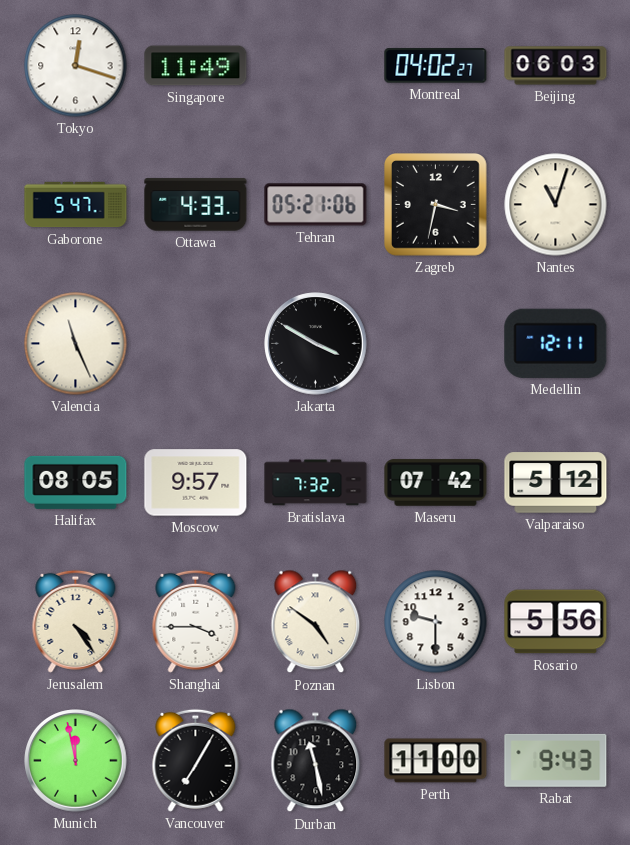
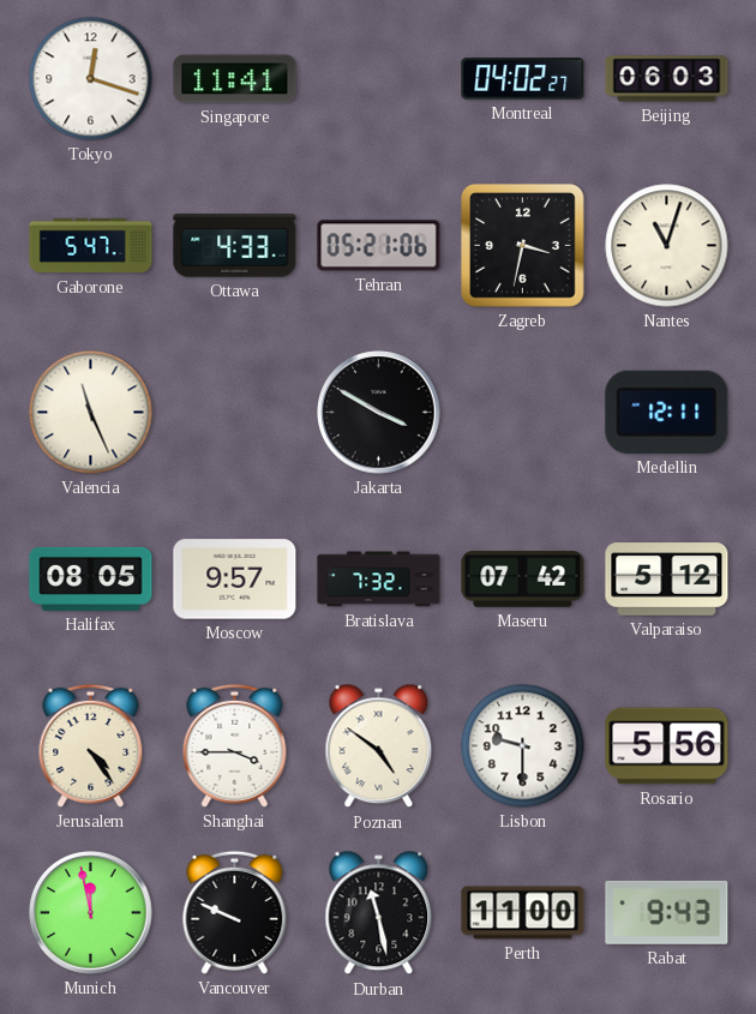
Singapore: 11:49 -> 11:41
Vancouver: 7:05 -> 9:49
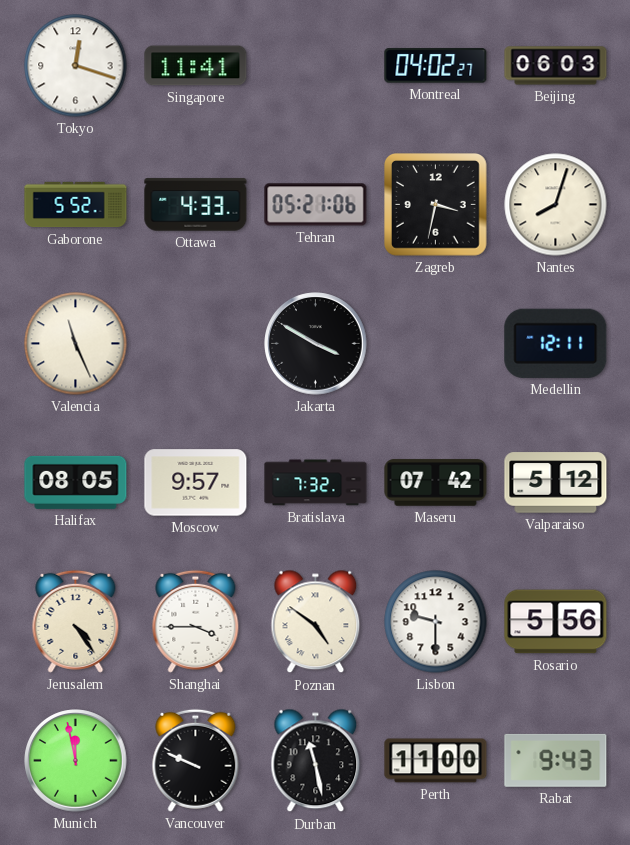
Gaborone: 5:47 -> 5:52
Nantes: 11:03 -> 8:03
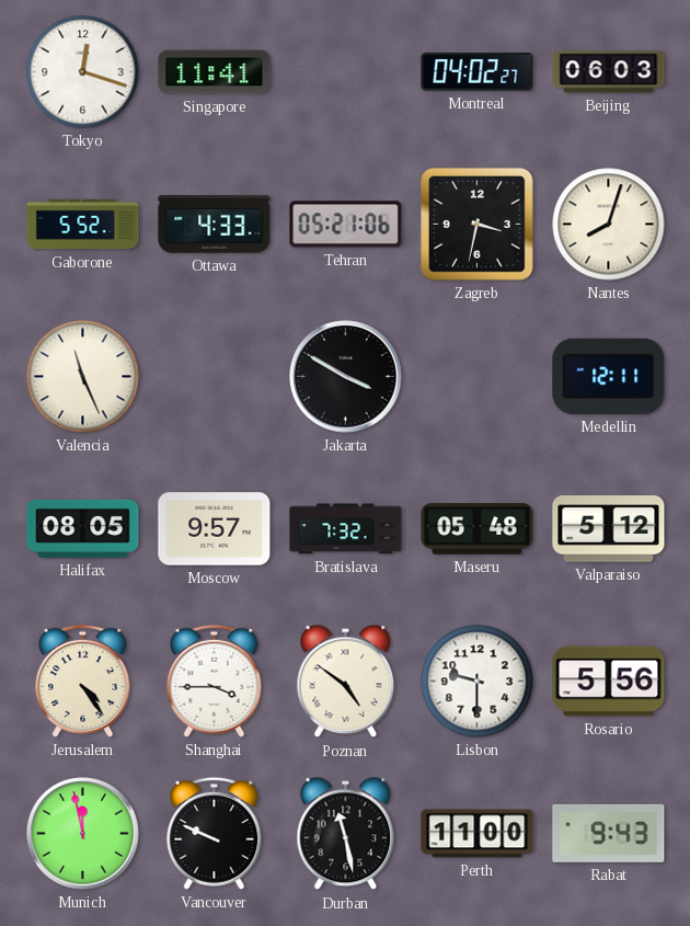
Maseru: 07:42 -> 05:48
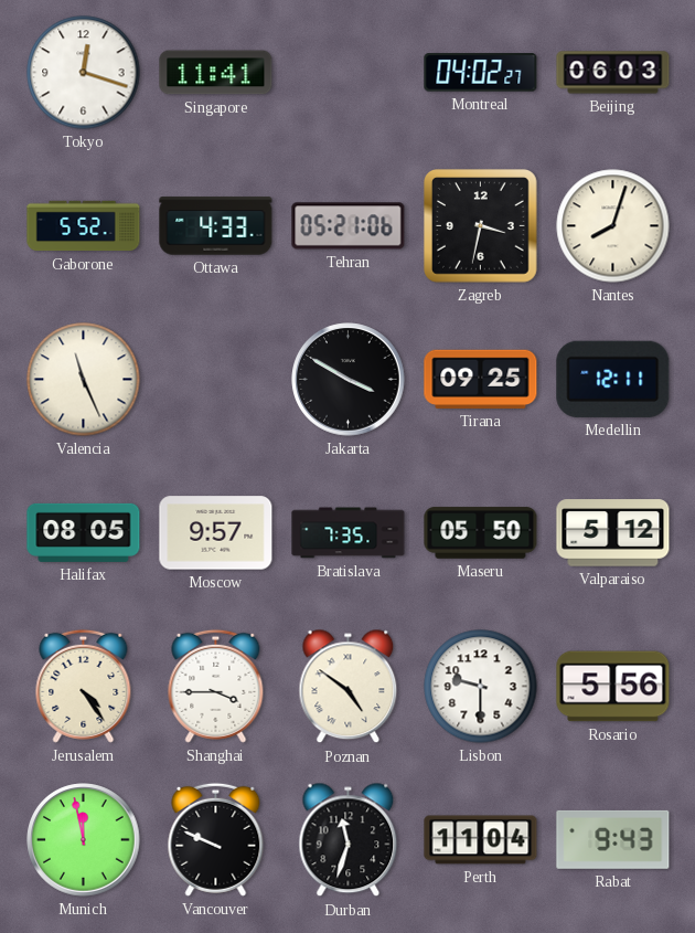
Tirana: none -> 09:25
Bratislava: 7:32 -> 7:35
Maseru: 05:48 -> 05:50
Durban: 11:28 -> 11:33
Perth: 11:00 -> 11:04
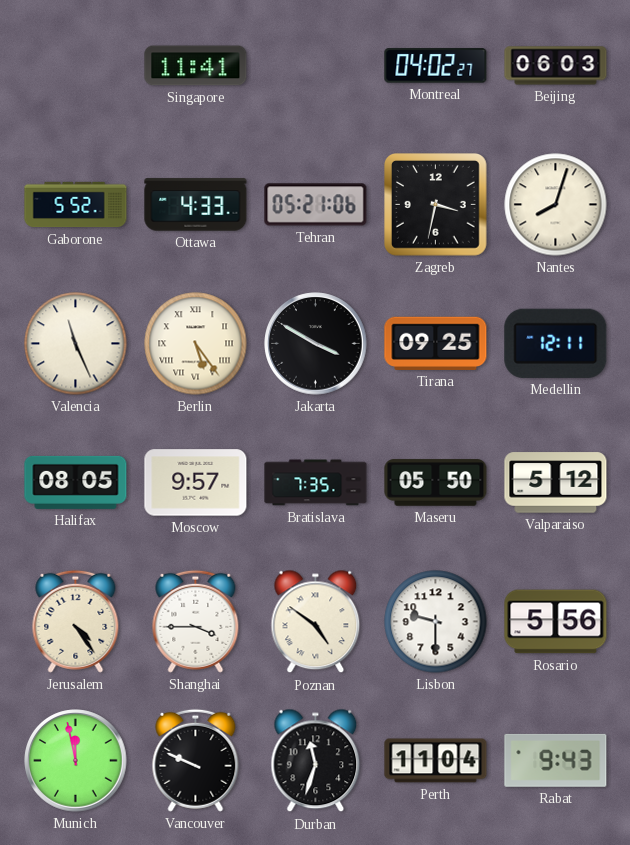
Tokyo: 12:18 -> none
Berlin: none -> 5:24
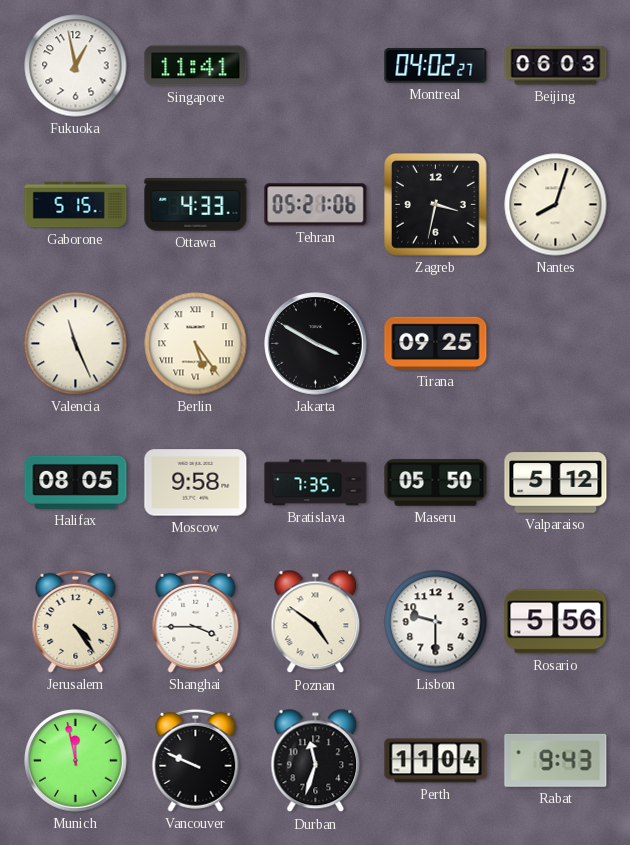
Fukuoka: none -> 12:58
Gaborone: 5:52 -> 5:15
Medellin: 12:11 -> none
Moscow: 9:57 -> 9:58
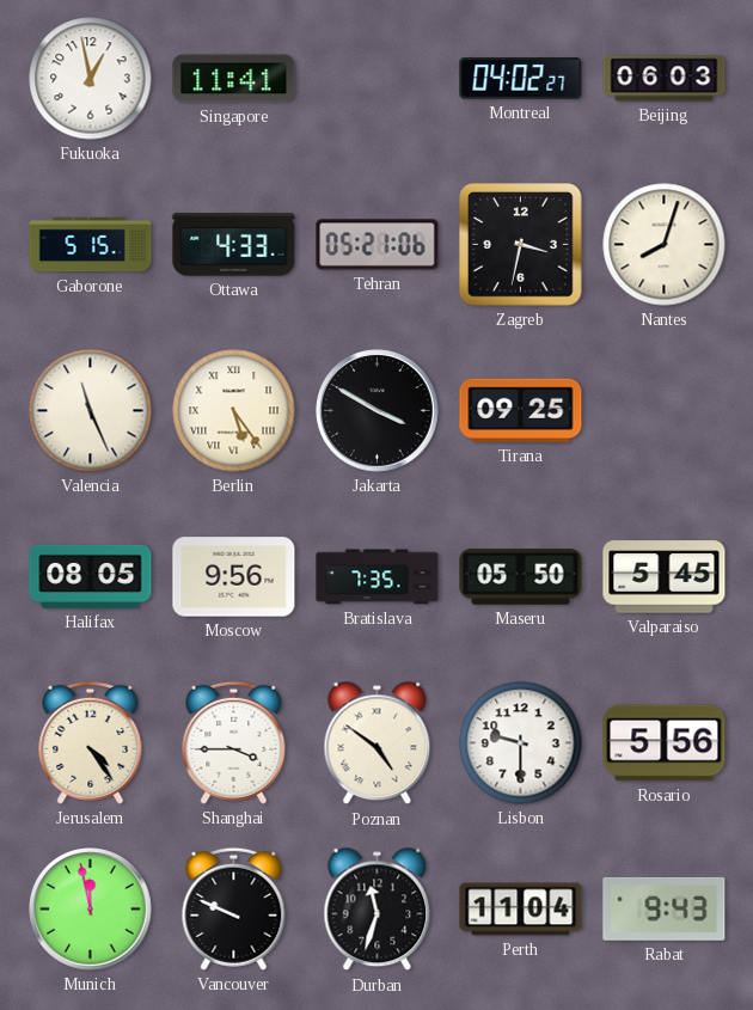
Moscow: 9:58 -> 9:56
Valparaiso: 5:12 -> 5:45
